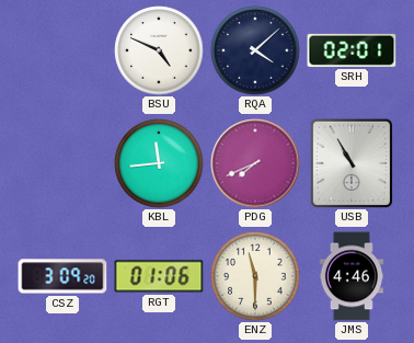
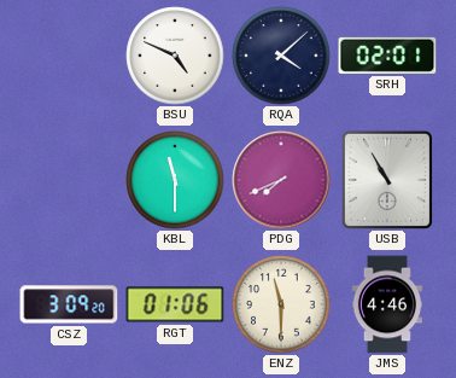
KBL: 11:44 -> 11:30
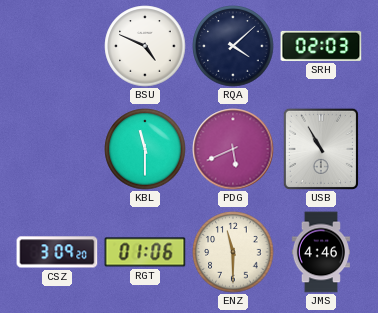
SRH: 02:01 -> 02:03
PDG: 7:41 -> 5:41
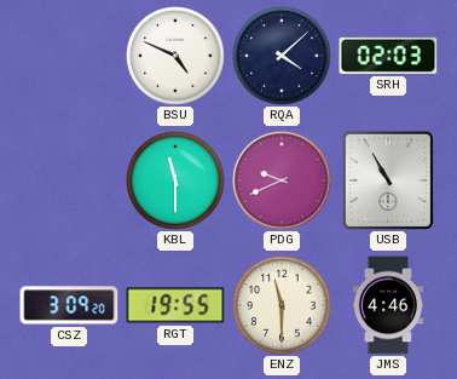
PDG: 5:41 -> 9:41
RGT: 01:06 -> 19:55
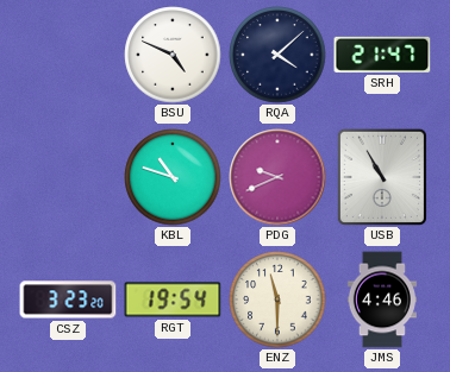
SRH: 02:03 -> 21:47
KBL: 11:30 -> 10:48
CSZ: 3:09 -> 3:23
RGT: 19:55 -> 19:54
